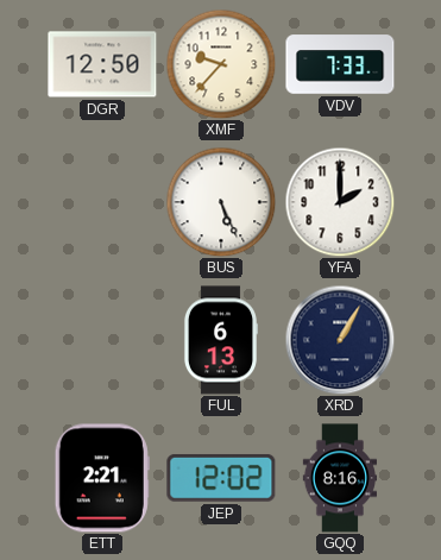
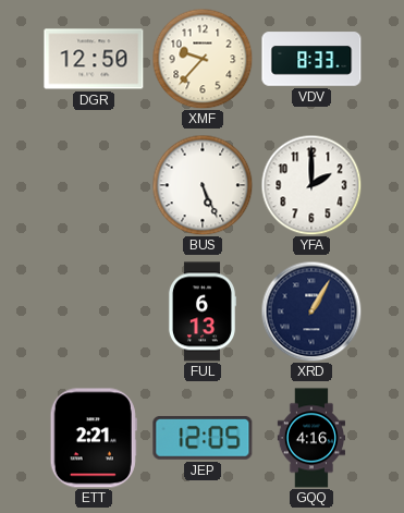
VDV: 7:33 -> 8:33
JEP: 12:02 -> 12:05
GQQ: 8:16 -> 4:16
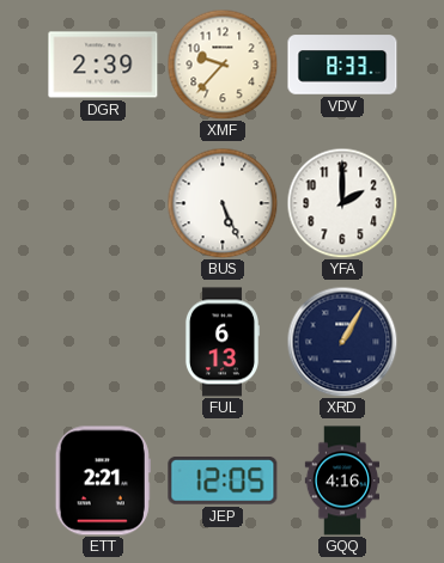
DGR: 12:50 -> 2:39
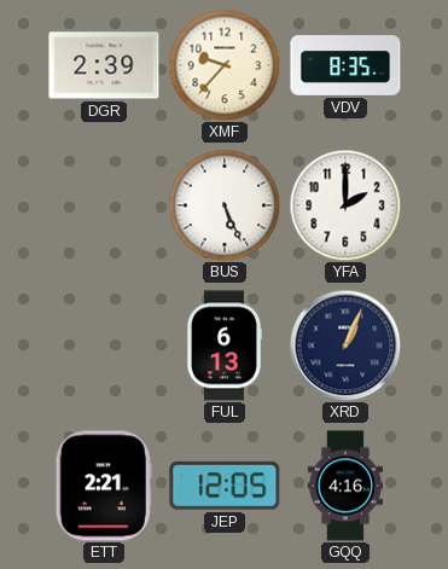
VDV: 8:33 -> 8:35
XRD: 1:05 -> 1:04
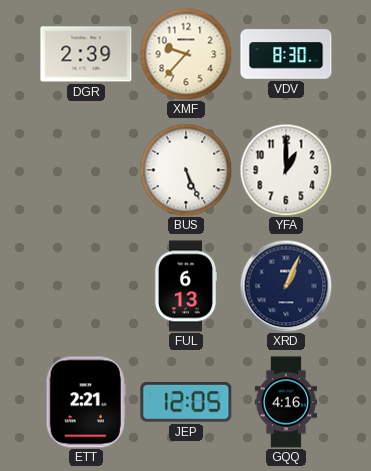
VDV: 8:35 -> 8:30
YFA: 2:00 -> 1:00
